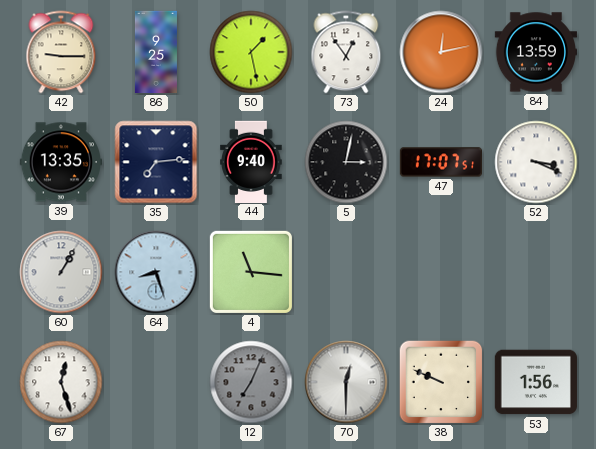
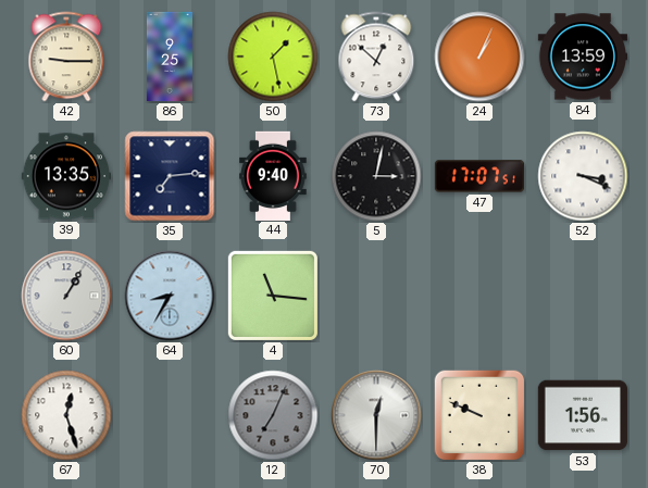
73: 12:54 -> 12:52
24: 12:13 -> 1:04
64: 8:27 -> 8:35
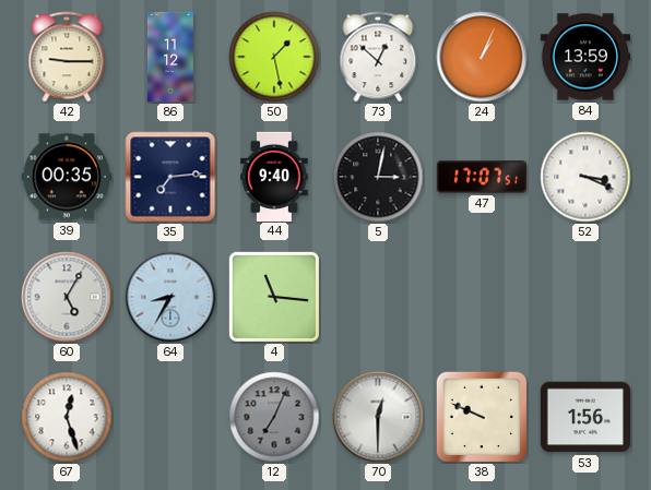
86: 9:25 -> 11:12
39: 13:35 -> 00:35
60: 1:05 -> 5:05
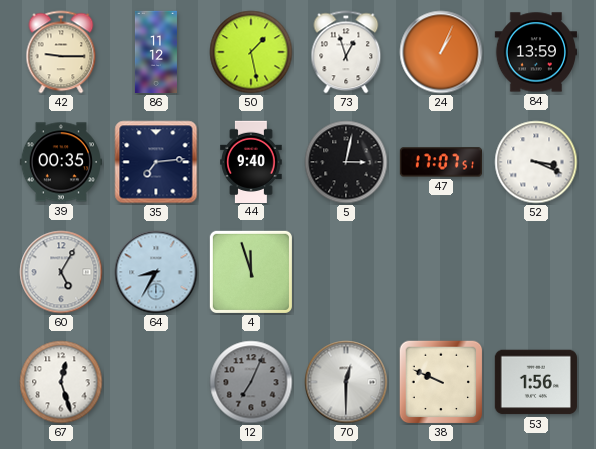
73: 12:52 -> 12:57
4: 11:16 -> 11:57
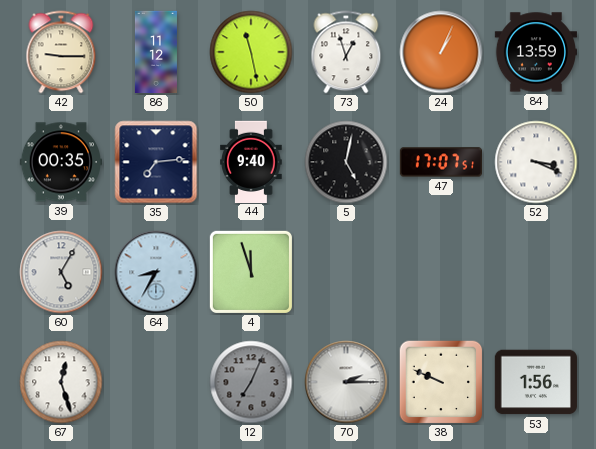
50: 1:28 -> 11:28
5: 3:02 -> 5:02
70: 12:30 -> 2:15
